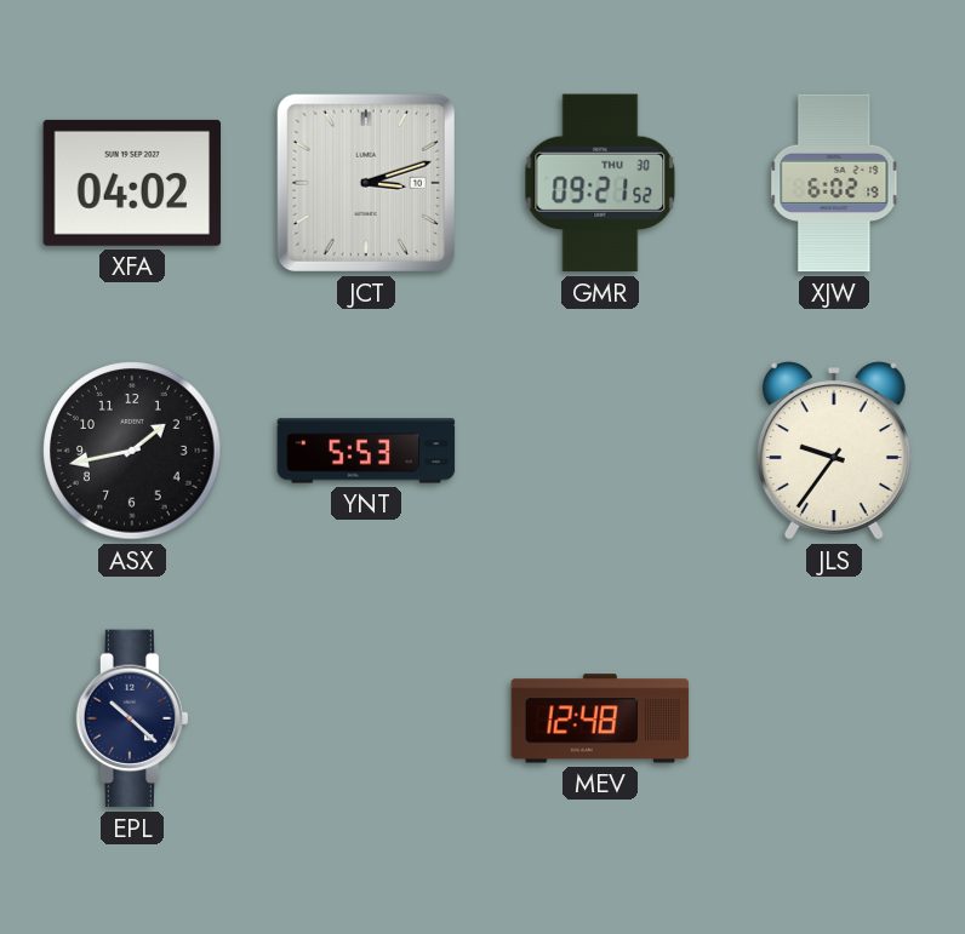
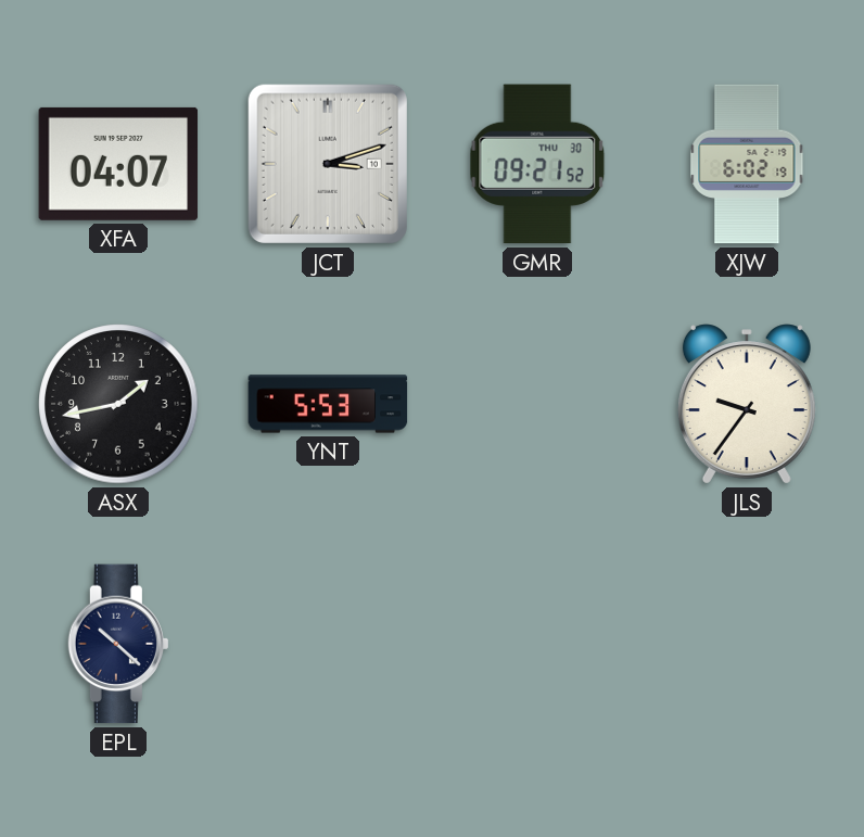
XFA: 04:02 -> 04:07
MEV: 12:48 -> none
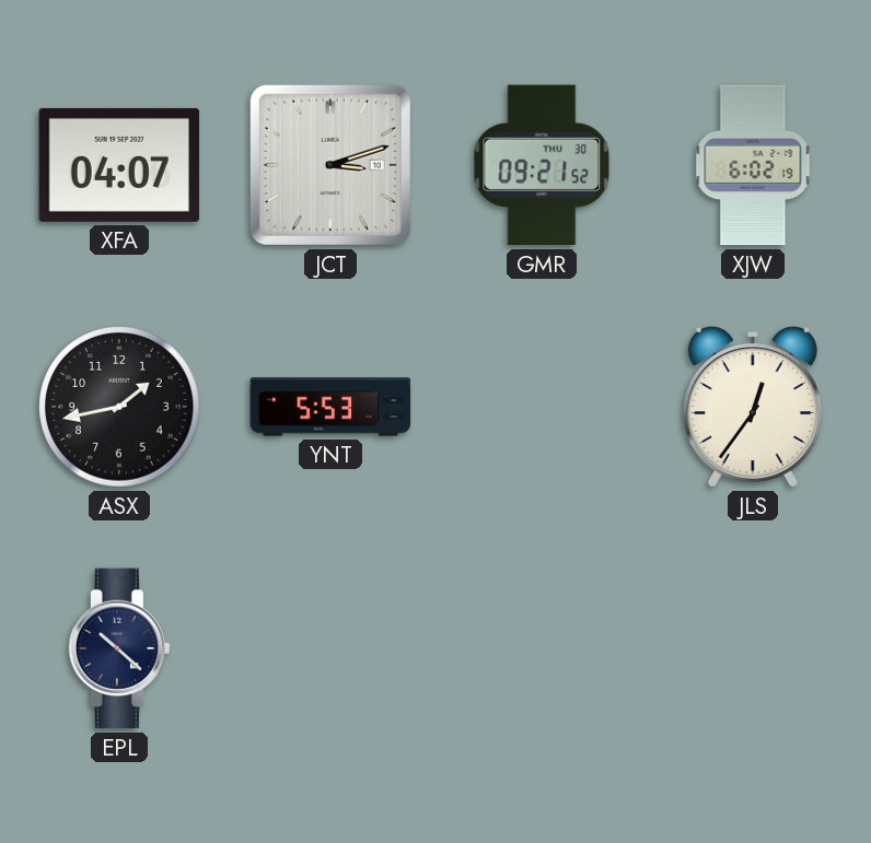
JLS: 9:36 -> 12:36
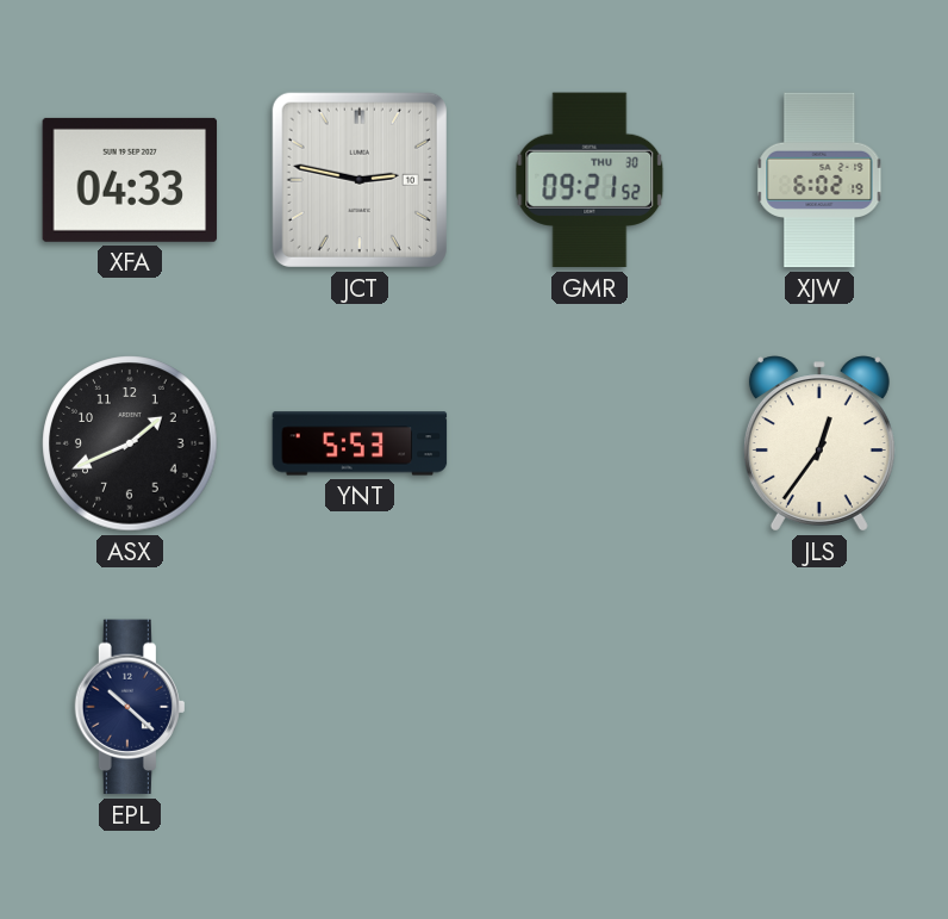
XFA: 04:07 -> 04:33
JCT: 3:12 -> 2:47
ASX: 1:43 -> 1:41
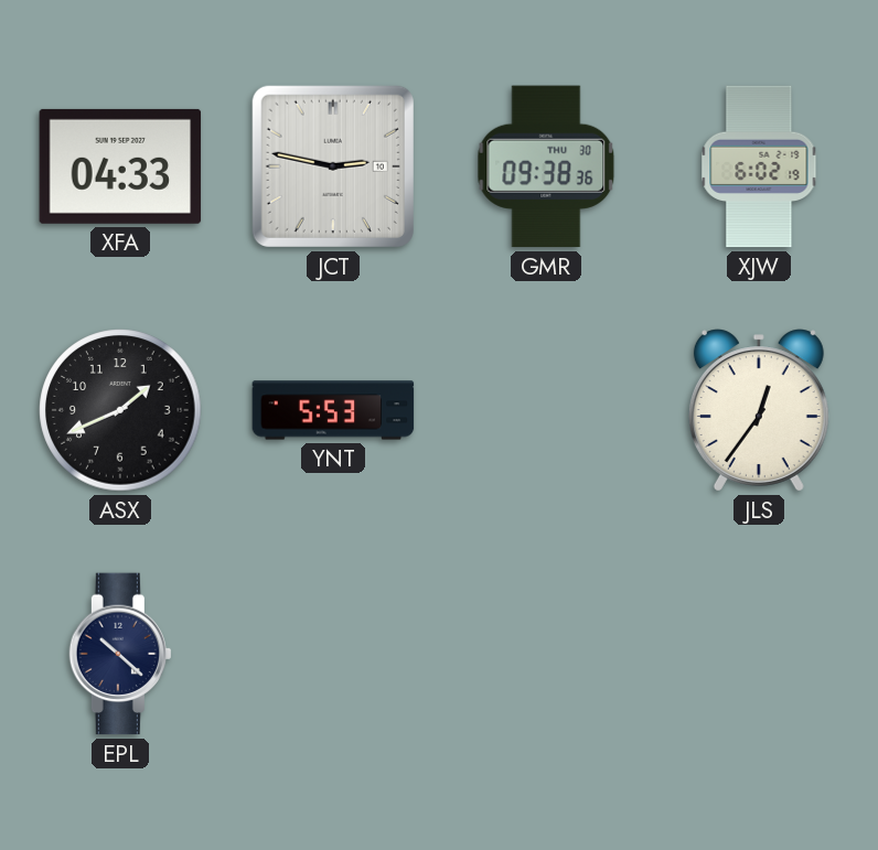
GMR: 09:21 -> 09:38
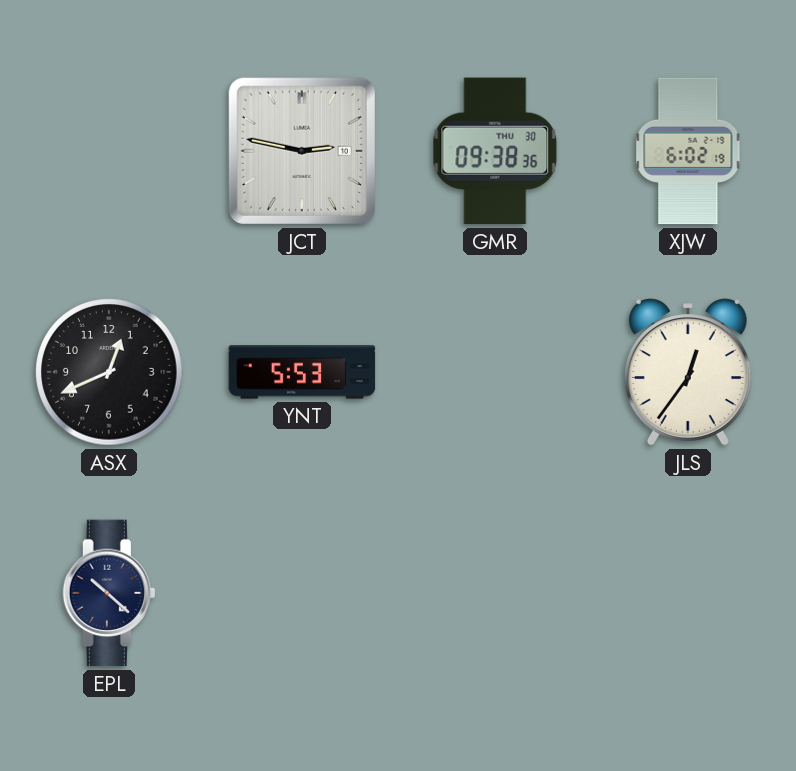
XFA: 04:33 -> none
ASX: 1:41 -> 12:41
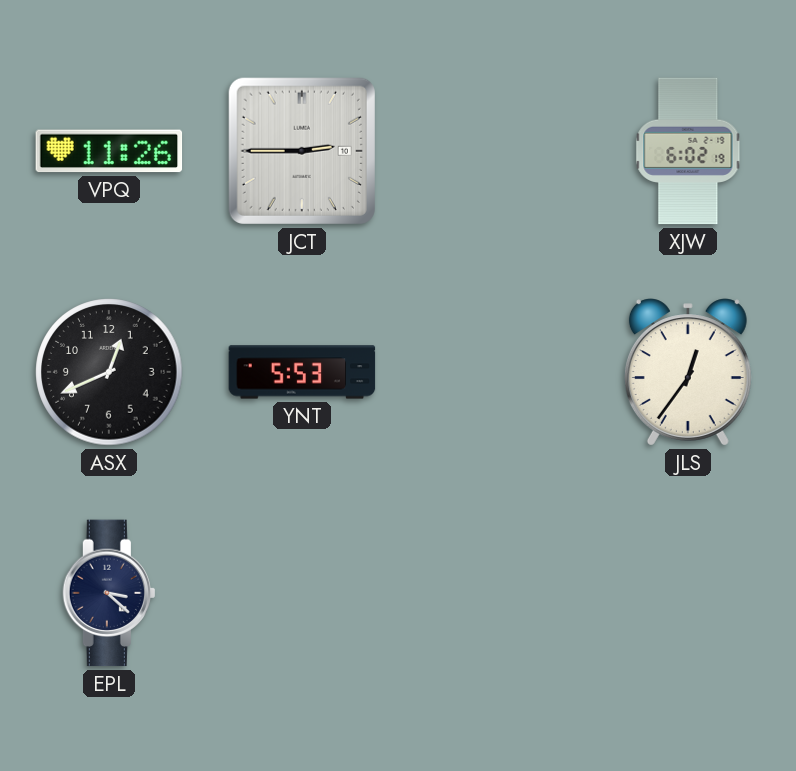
VPQ: none -> 11:26
JCT: 2:47 -> 2:45
GMR: 09:38 -> none
EPL: 10:22 -> 3:22
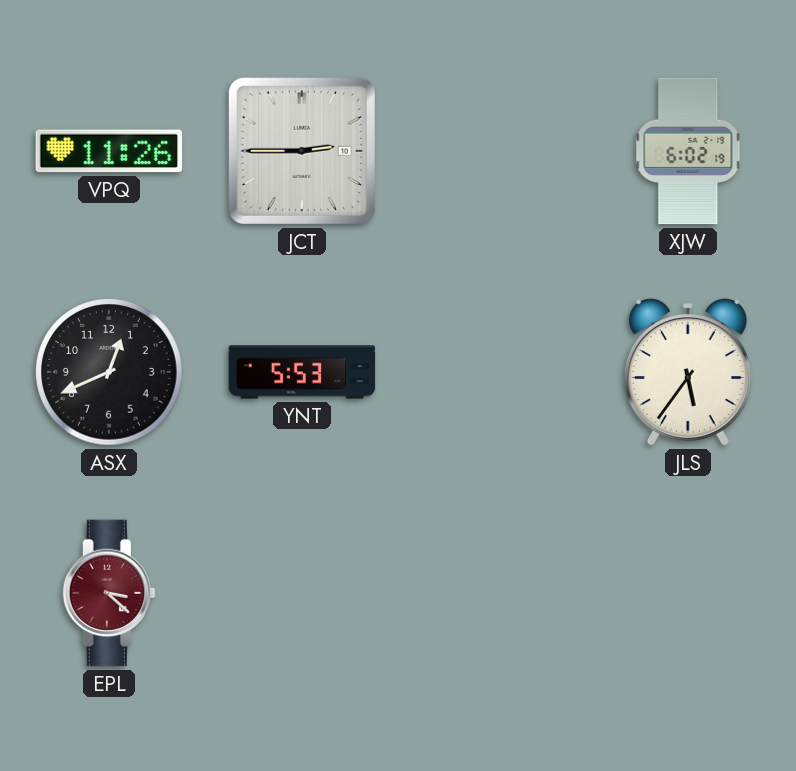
JLS: 12:36 -> 5:36
EPL dial: navy -> burgundy
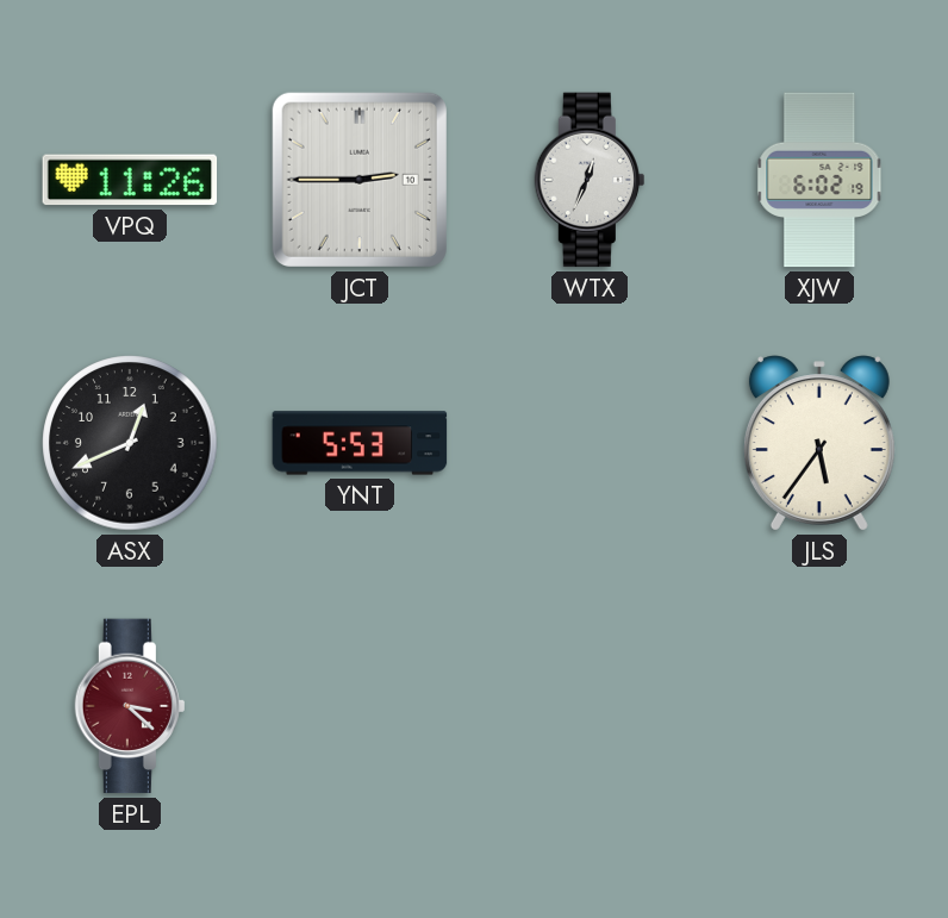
WTX: none -> 12:34
